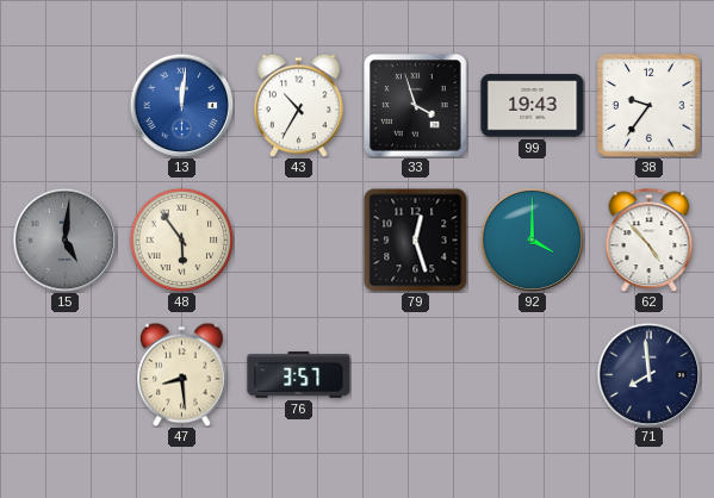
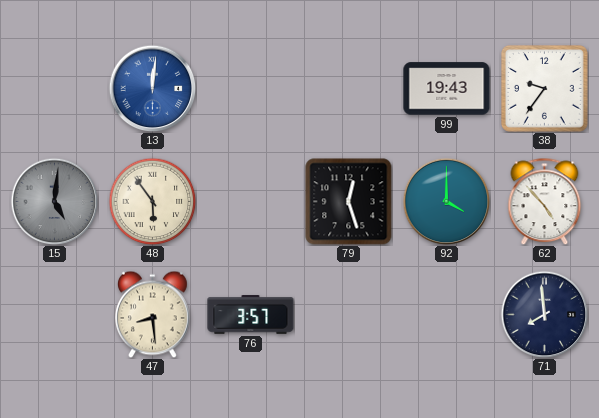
43: 10:35 -> none
33: 3:57 -> none
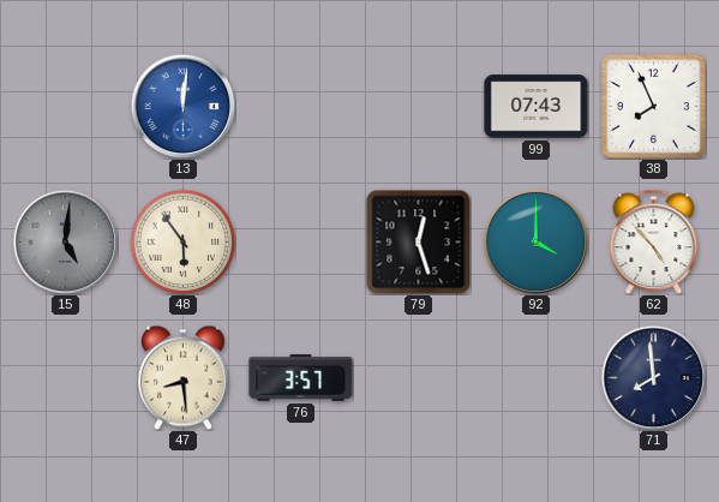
99: 19:43 -> 07:43
38: 9:36 -> 7:56
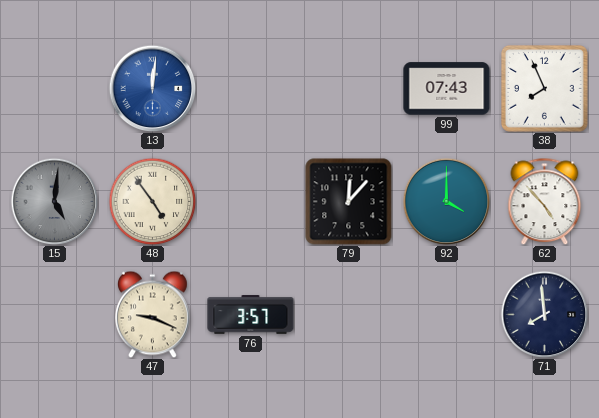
48: 5:54 -> 4:54
79: 12:27 -> 12:07
47: 8:29 -> 9:19
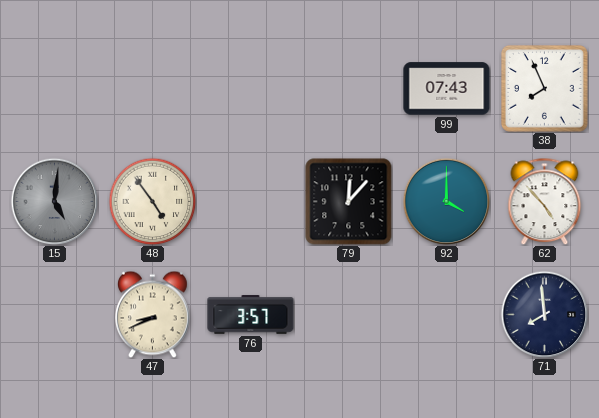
13: 12:01 -> none
47: 9:19 -> 8:41
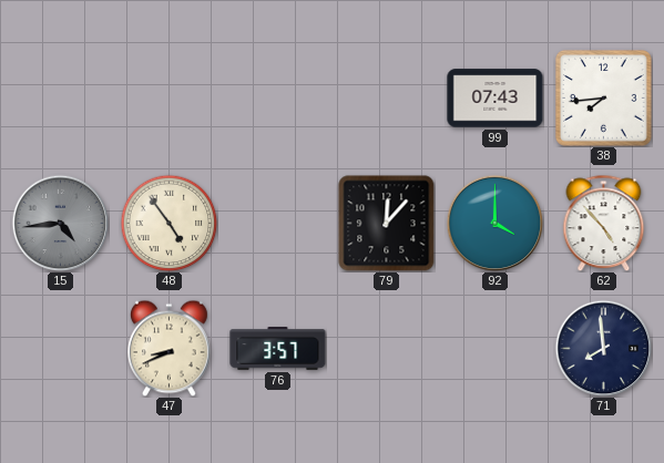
38: 7:56 -> 7:44
15: 5:01 -> 4:44
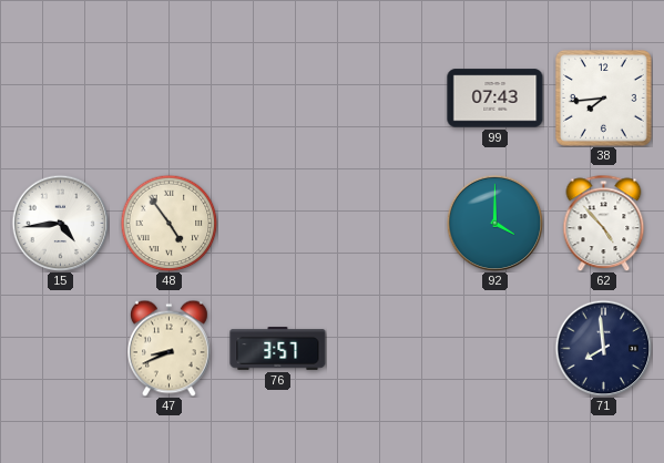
15 dial: grey -> white
79: 12:07 -> none
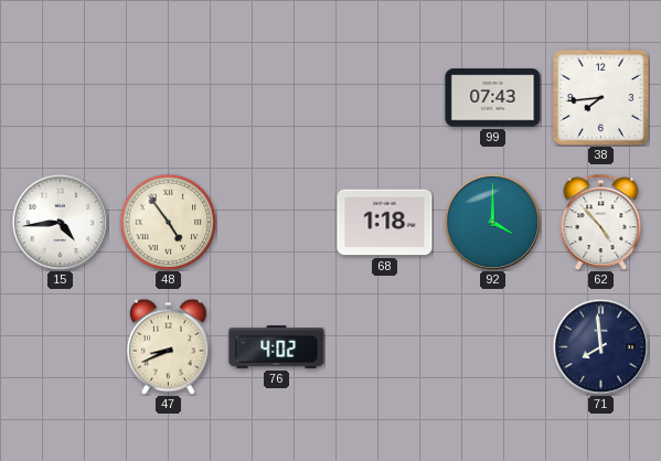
68: none -> 1:18
76: 3:57 -> 4:02
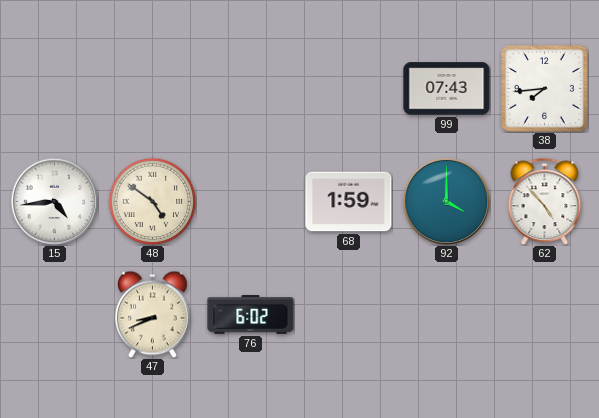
48: 4:54 -> 4:51
68: 1:18 -> 1:59
76: 4:02 -> 6:02
71: 7:59 -> none
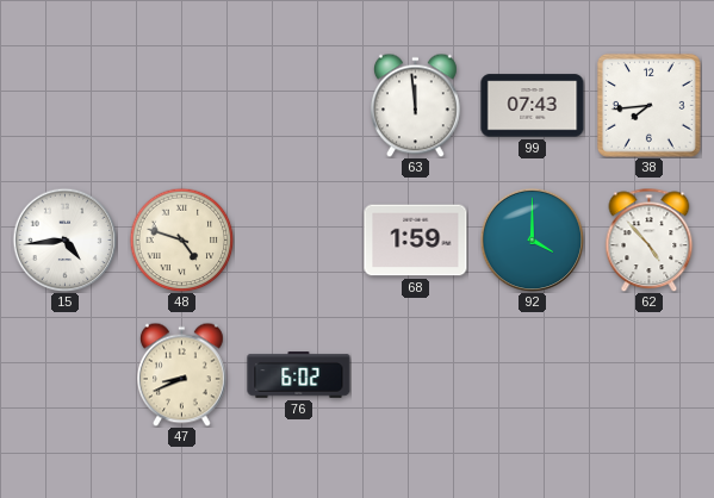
63: none -> 11:59
48: 4:51 -> 4:48
